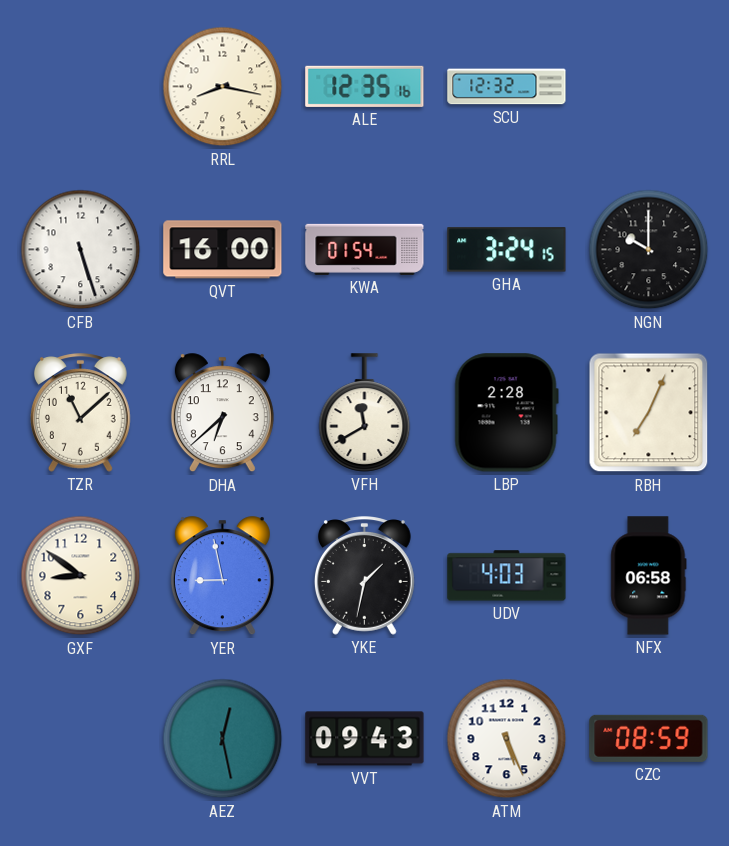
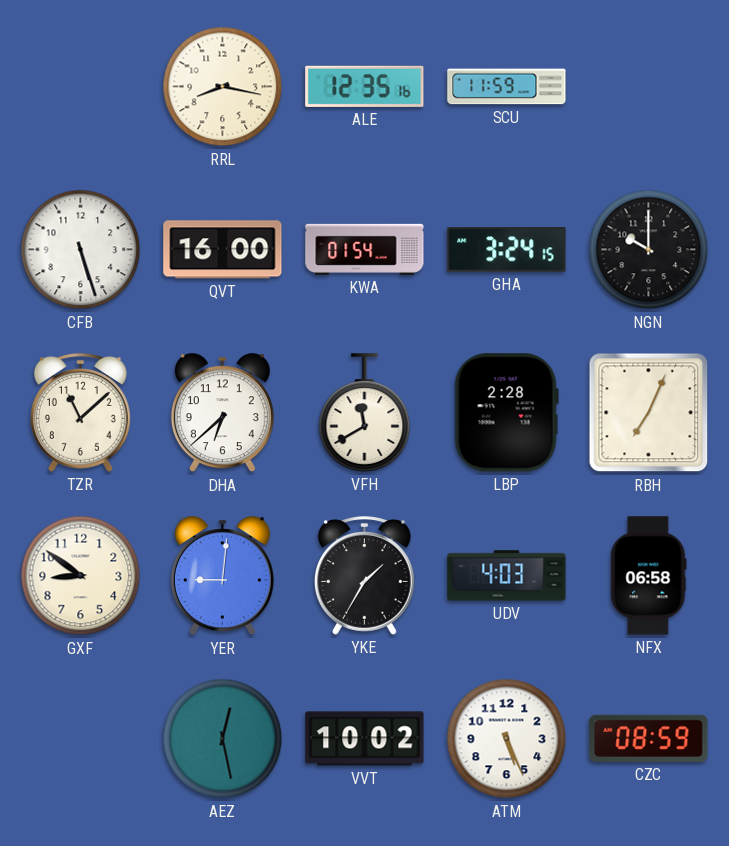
SCU: 12:32 -> 11:59
YER: 8:58 -> 9:01
YKE: 1:32 -> 1:35
VVT: 09:43 -> 10:02
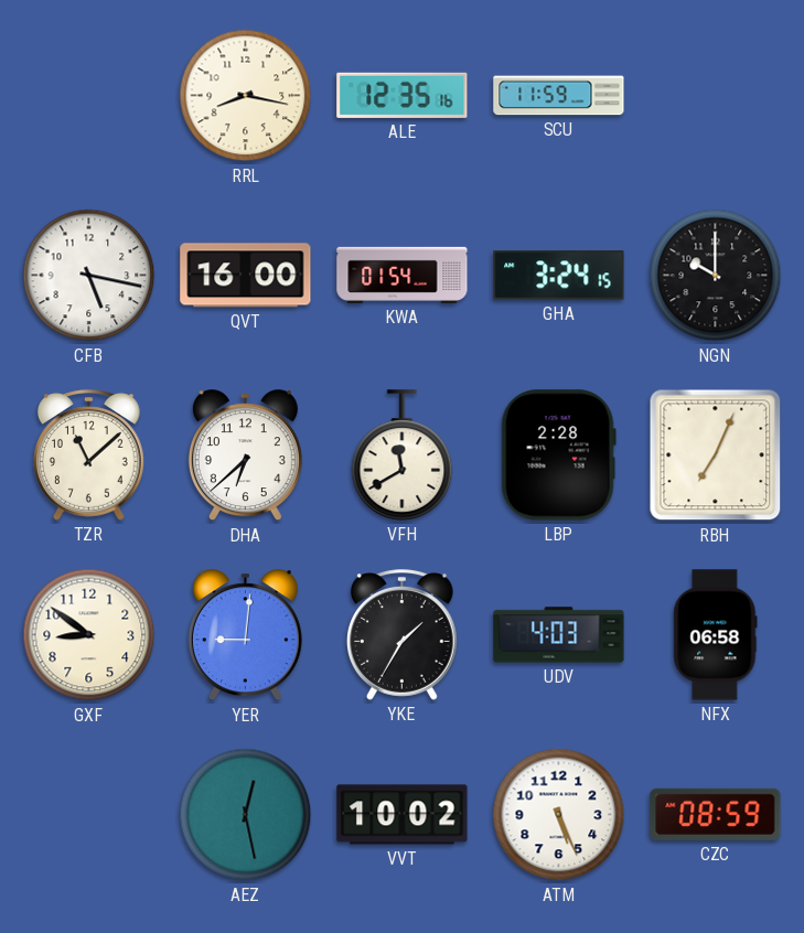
CFB: 5:27 -> 5:17
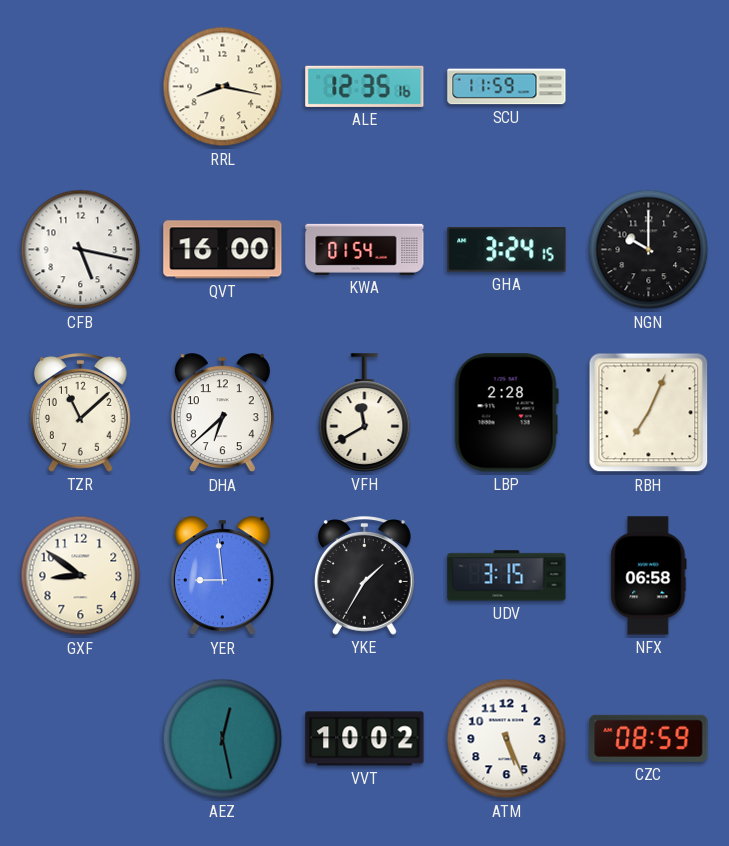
YER: 9:01 -> 8:59
UDV: 4:03 -> 3:15
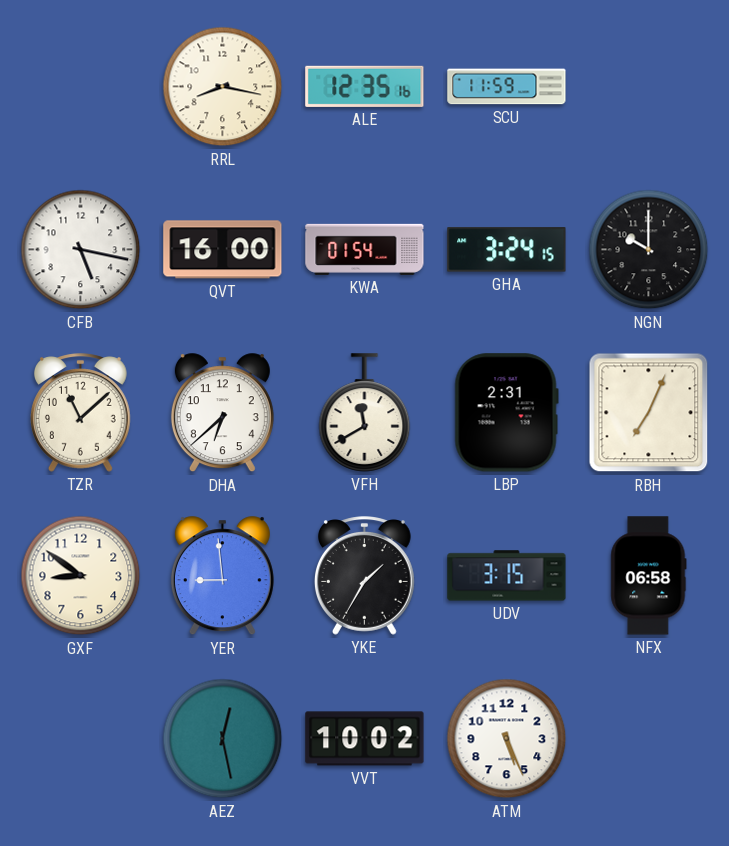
LBP: 2:28 -> 2:31
CZC: 08:59 -> none
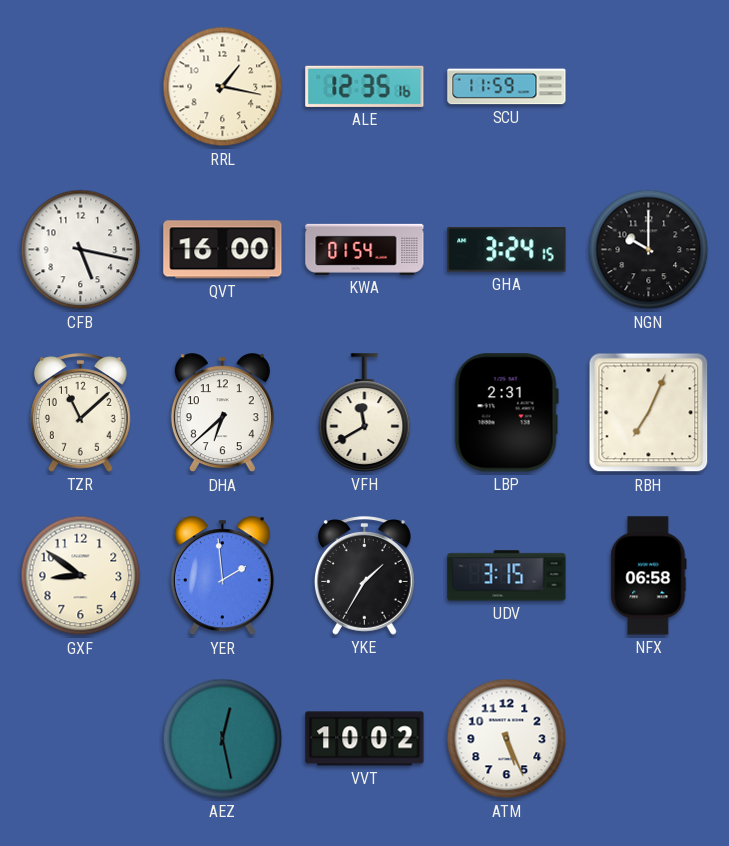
RRL: 8:17 -> 1:17
YER: 8:59 -> 1:59
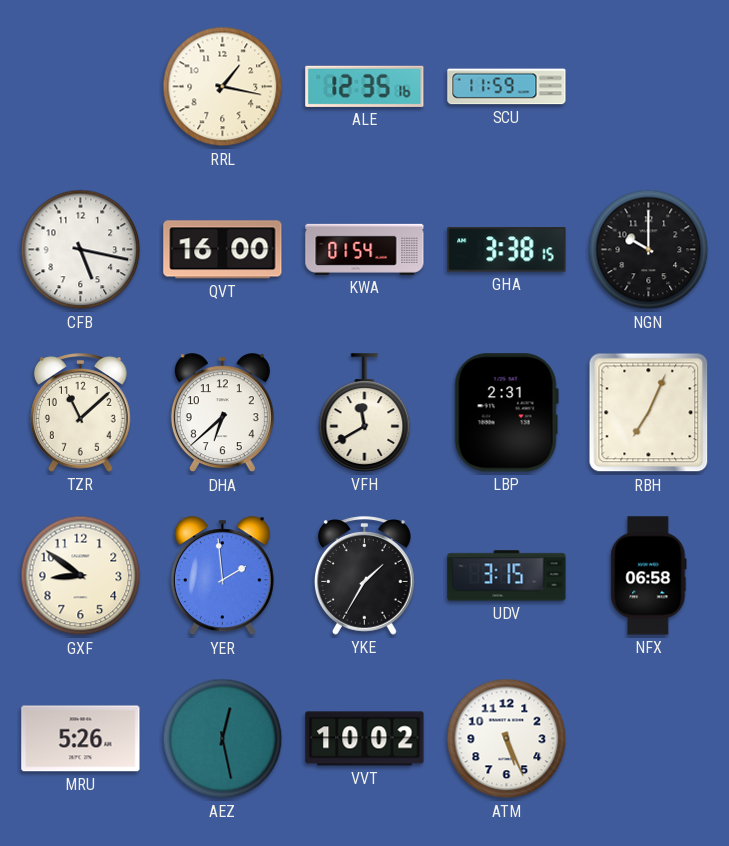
GHA: 3:24 -> 3:38
MRU: none -> 5:26
